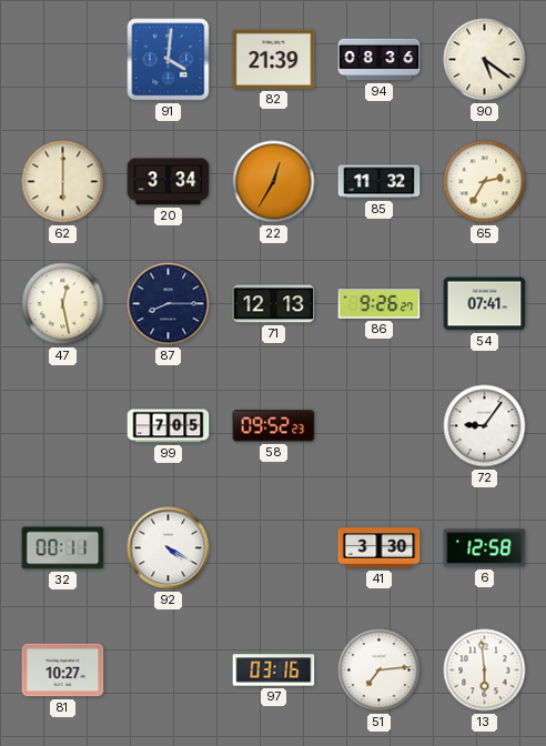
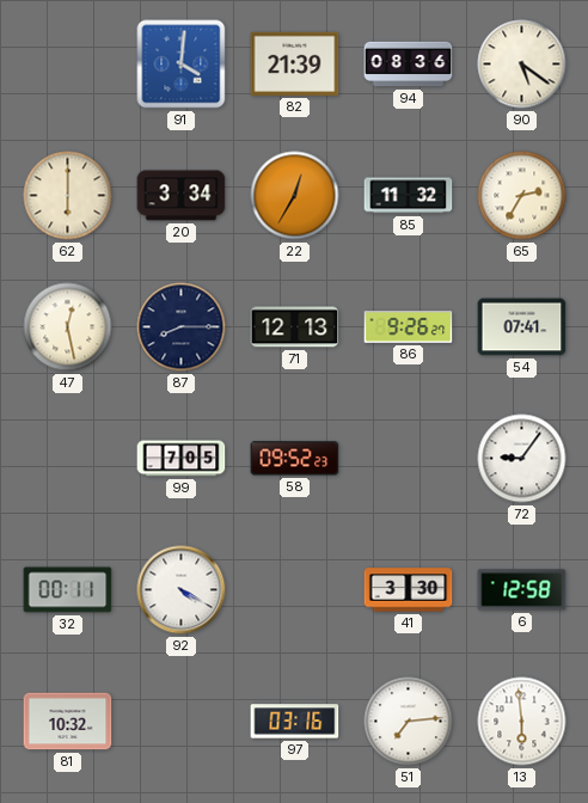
81: 10:27 -> 10:32
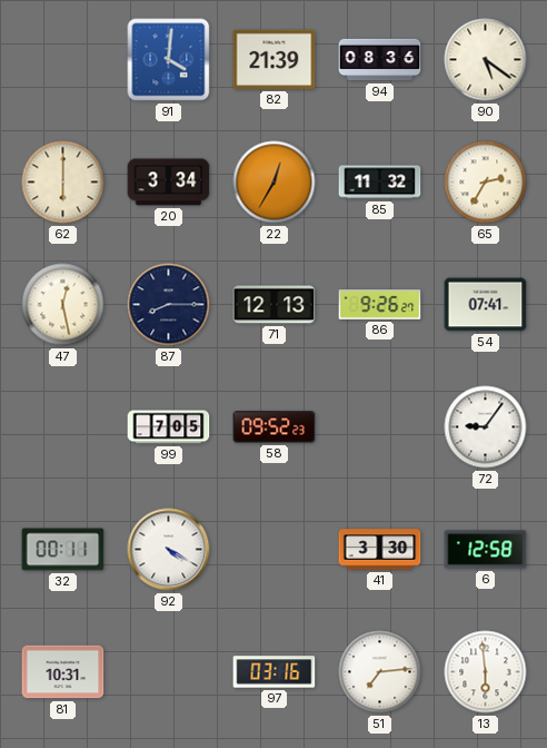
81: 10:32 -> 10:31
